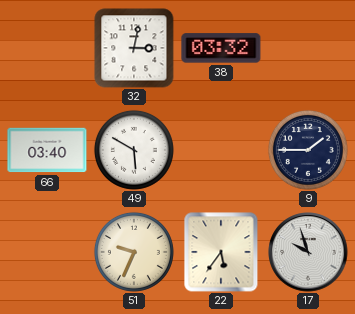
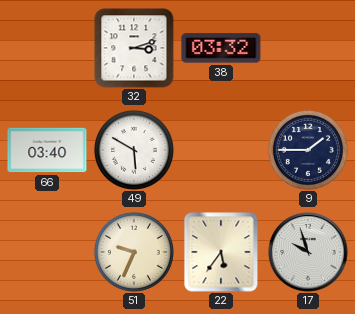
32: 3:02 -> 3:12
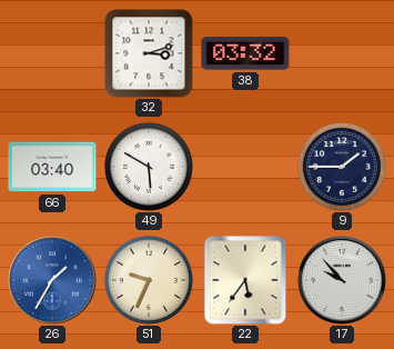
26: none -> 1:35
17: 9:57 -> 9:53
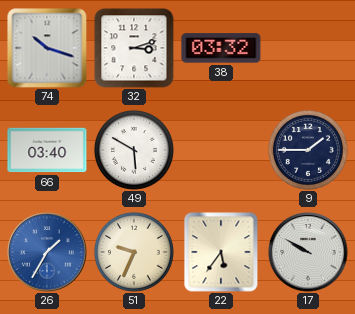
74: none -> 10:18
17: 9:53 -> 9:50
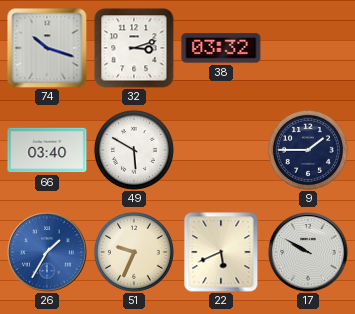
22: 5:36 -> 5:41
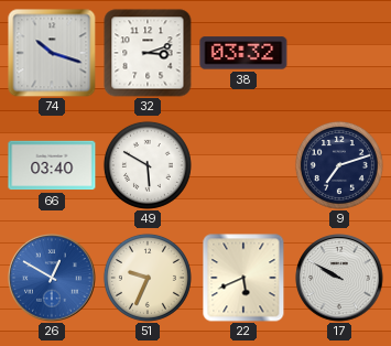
9: 1:45 -> 7:12
26: 1:35 -> 12:50
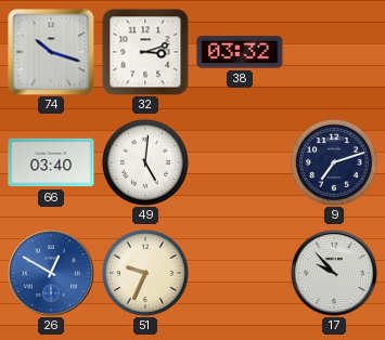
49: 5:50 -> 5:01
22: 5:41 -> none
17: 9:50 -> 9:53
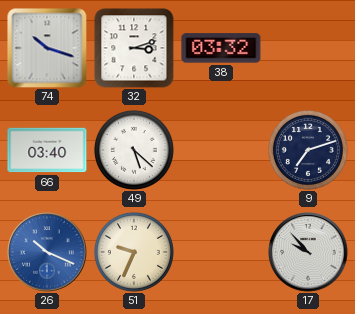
49: 5:01 -> 5:22
26: 12:50 -> 10:19
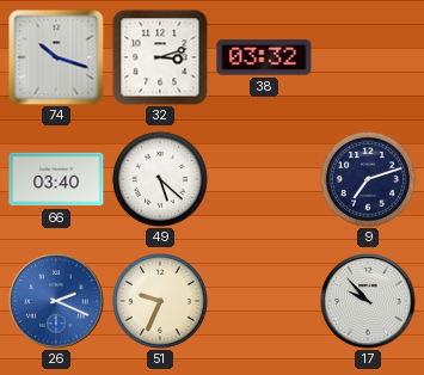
26: 10:19 -> 2:19
